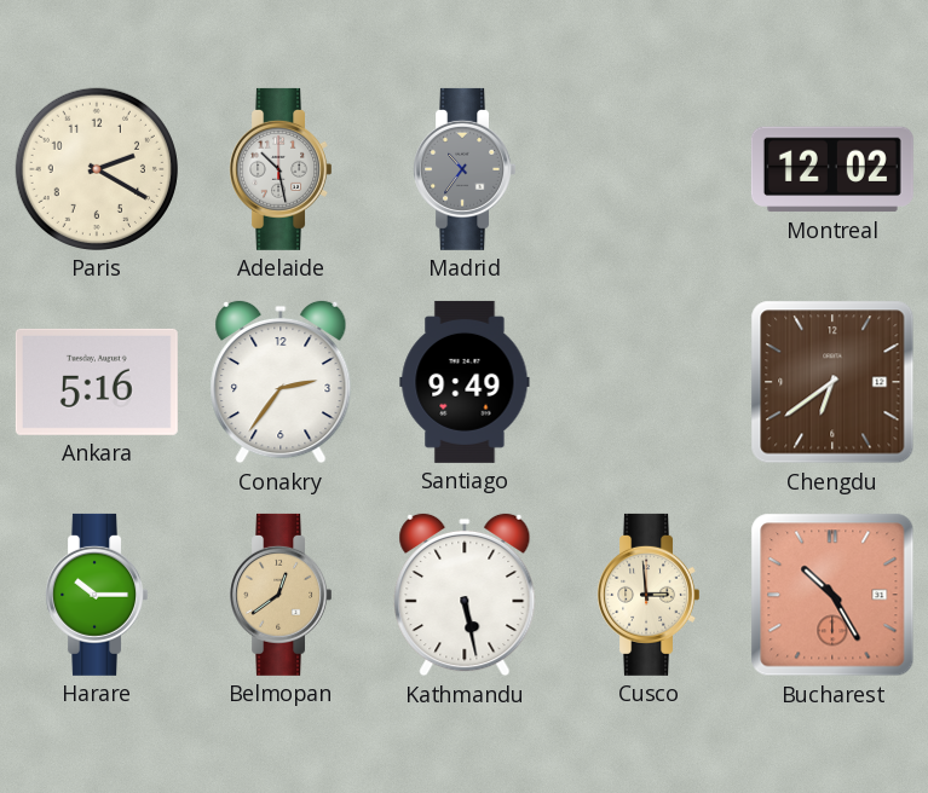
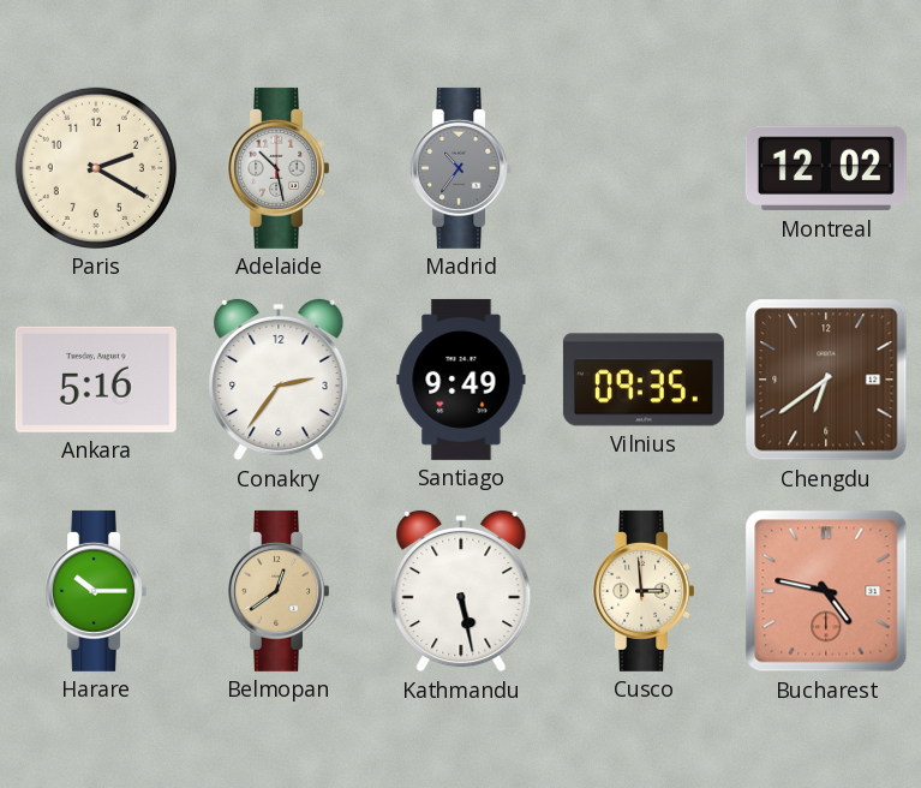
Vilnius: none -> 09:35
Bucharest: 10:25 -> 4:47
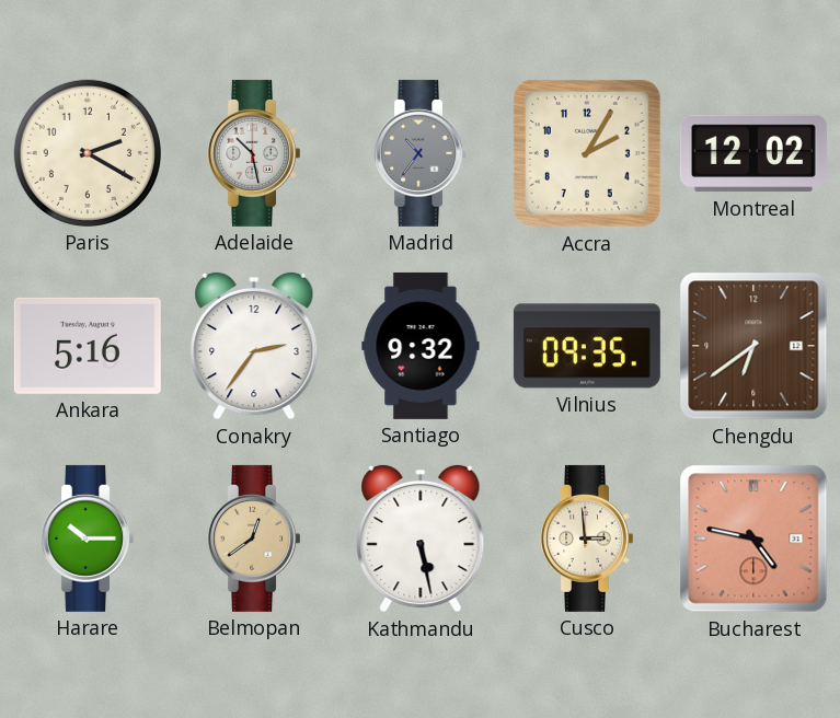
Accra: none -> 2:05
Santiago: 9:49 -> 9:32
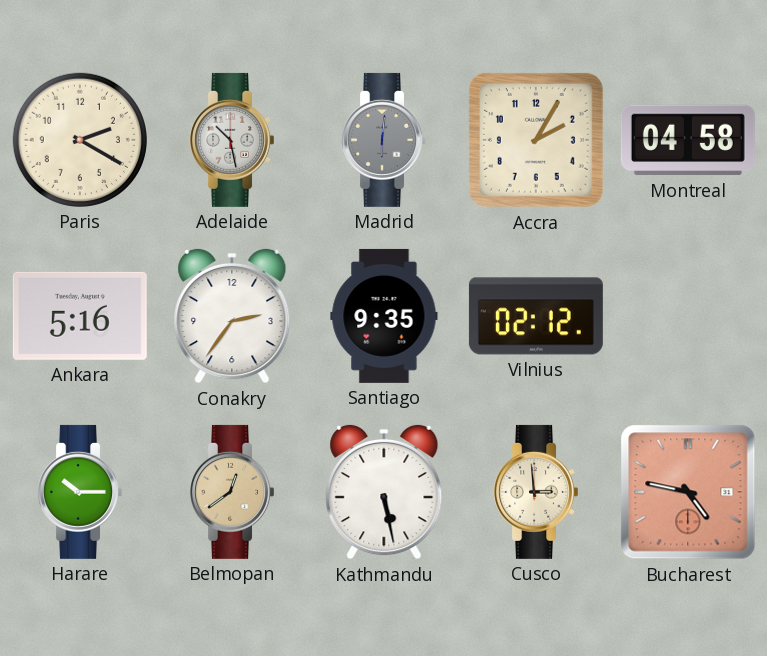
Madrid: 10:36 -> 6:01
Montreal: 12:02 -> 04:58
Santiago: 9:32 -> 9:35
Vilnius: 09:35 -> 02:12
Chengdu: 6:39 -> none
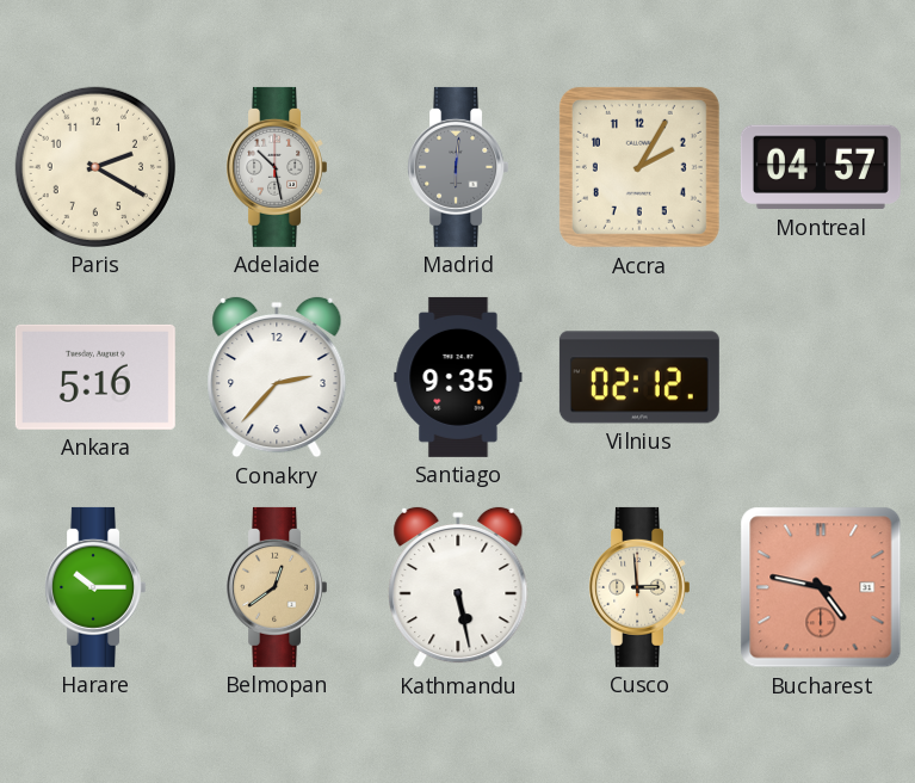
Montreal: 04:58 -> 04:57
Conakry: 2:36 -> 2:37
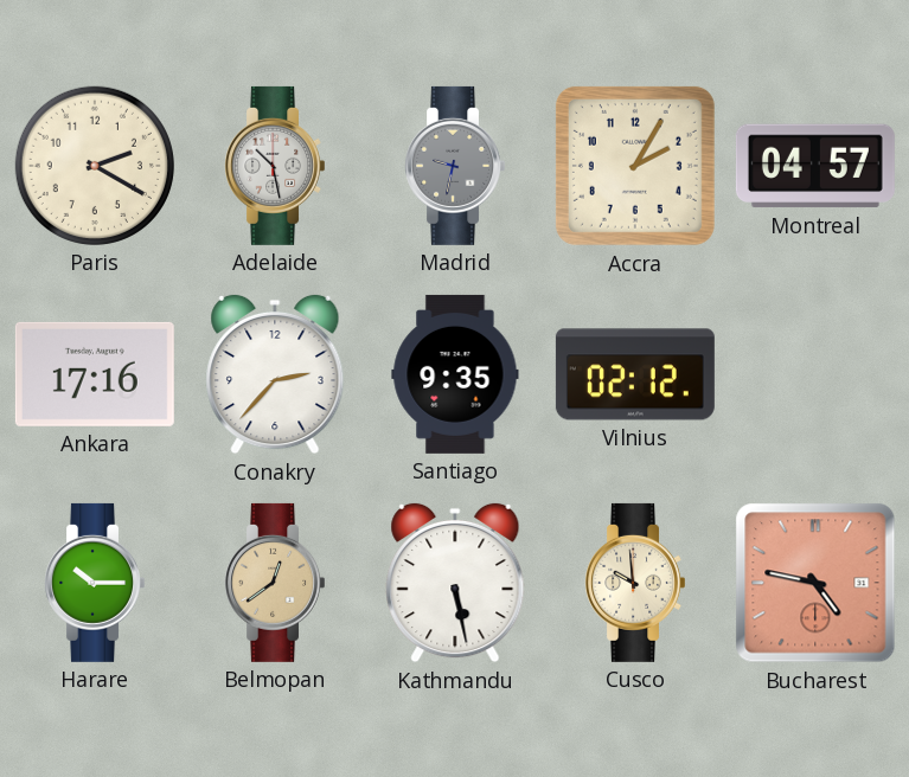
Madrid: 6:01 -> 9:32
Ankara: 5:16 -> 17:16
Cusco: 2:59 -> 9:59
